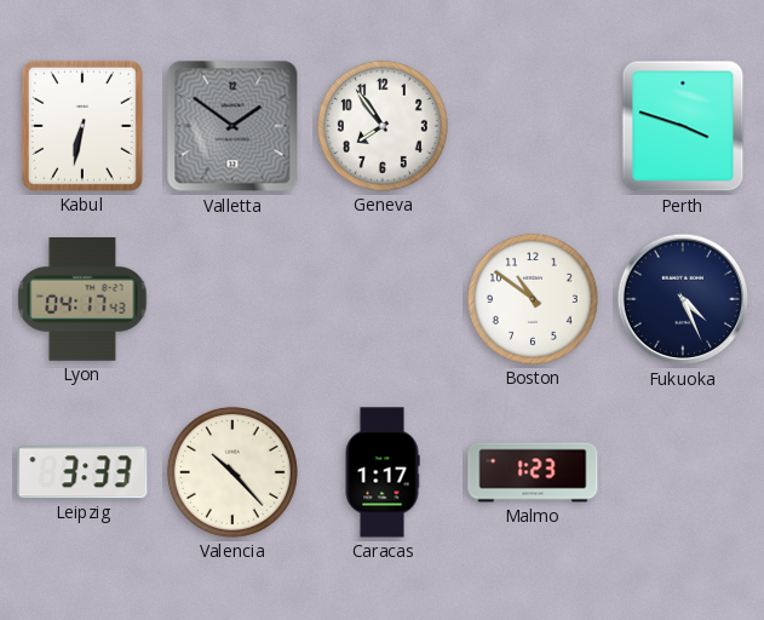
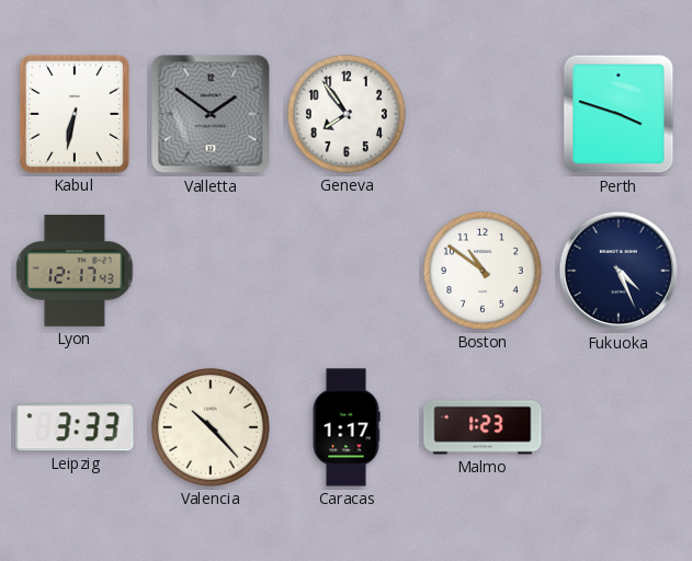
Lyon: 04:17 -> 12:17
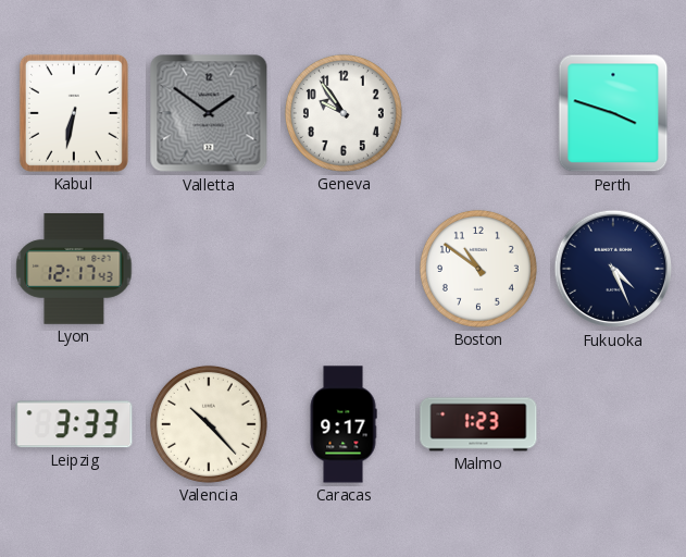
Geneva: 7:54 -> 9:54
Caracas: 1:17 -> 9:17
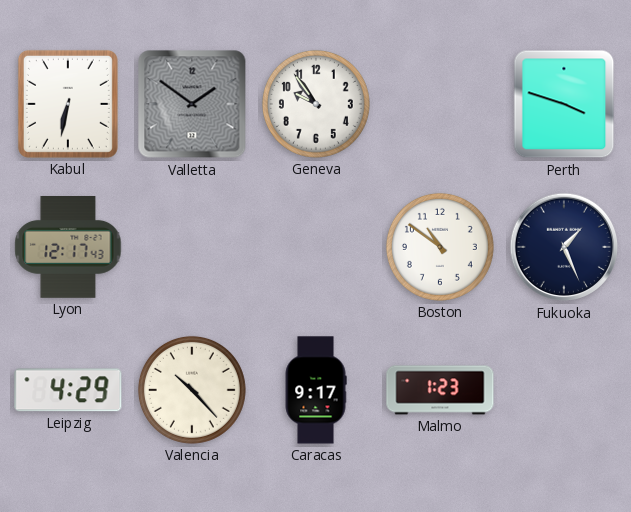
Fukuoka: 4:26 -> 1:26
Leipzig: 3:33 -> 4:29
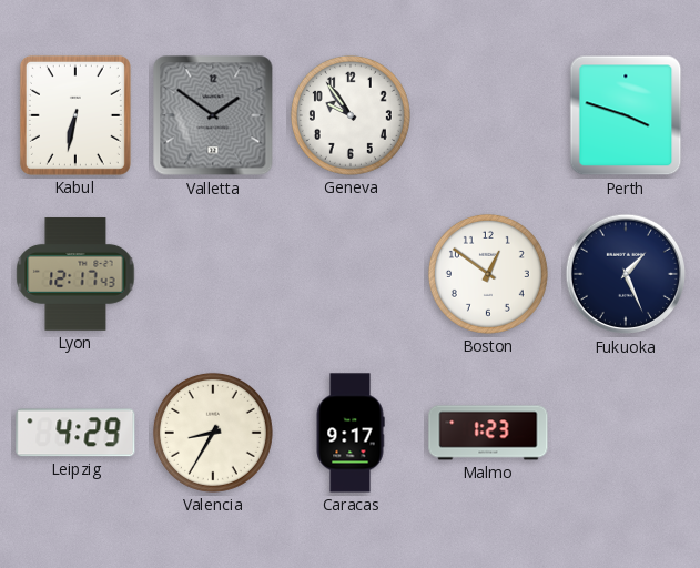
Boston: 10:51 -> 12:51
Valencia: 10:23 -> 8:35
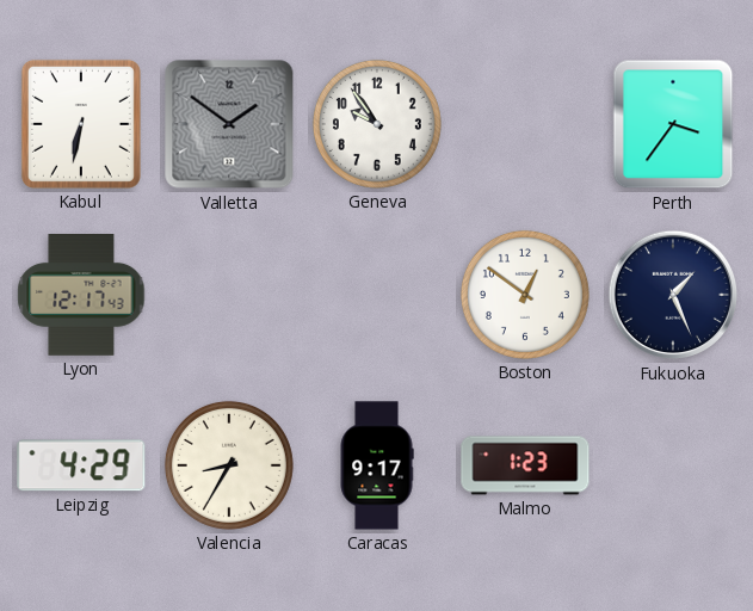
Perth: 3:48 -> 3:36
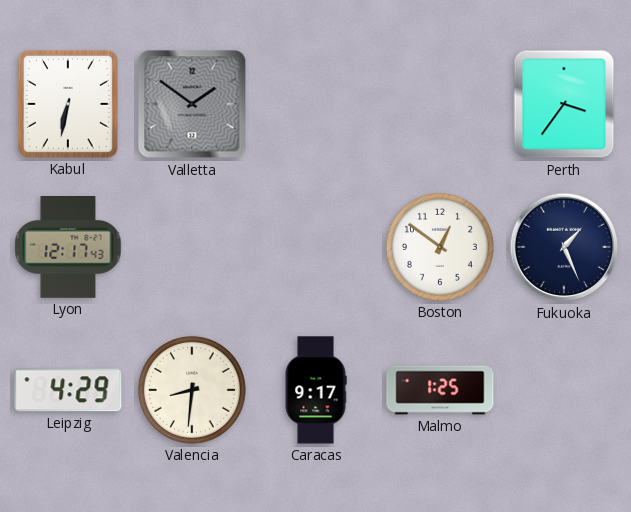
Geneva: 9:54 -> none
Valencia: 8:35 -> 8:31
Malmo: 1:23 -> 1:25
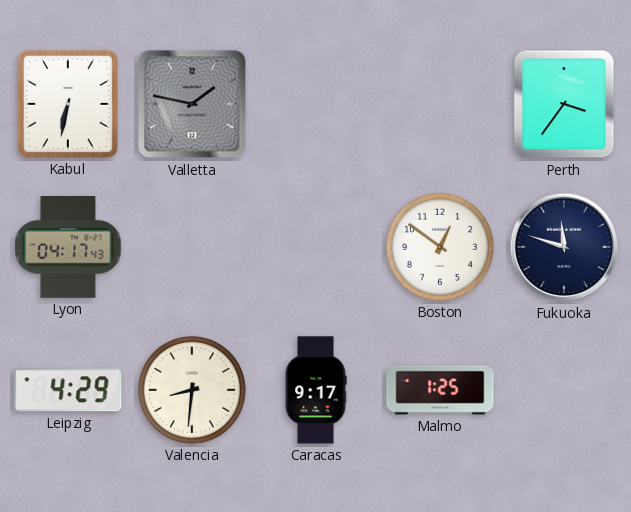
Valletta: 1:51 -> 1:47
Lyon: 12:17 -> 04:17
Fukuoka: 1:26 -> 11:48
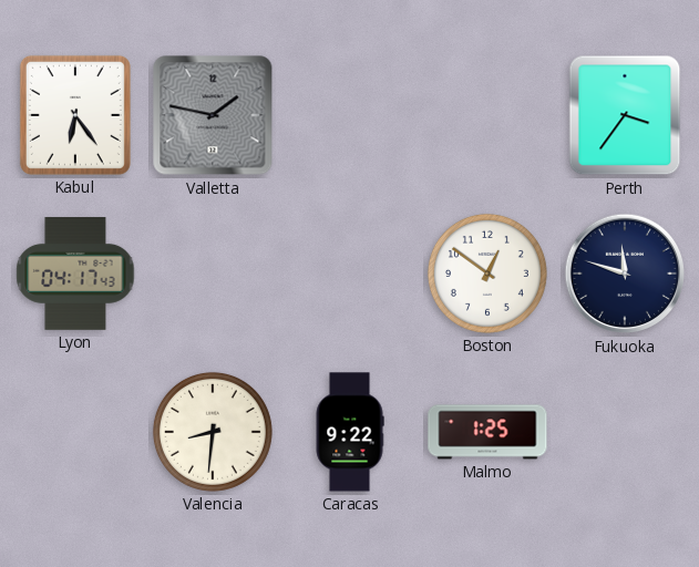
Kabul: 6:32 -> 6:24
Leipzig: 4:29 -> none
Caracas: 9:17 -> 9:22
